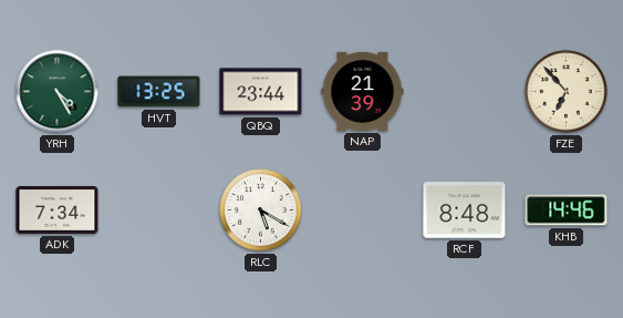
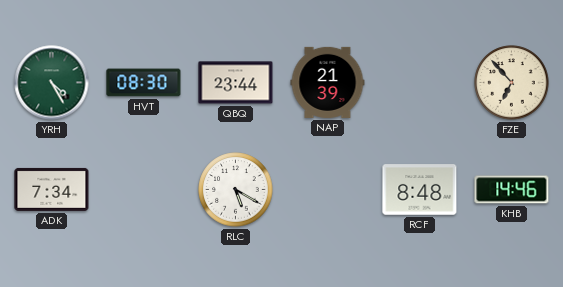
HVT: 13:25 -> 08:30
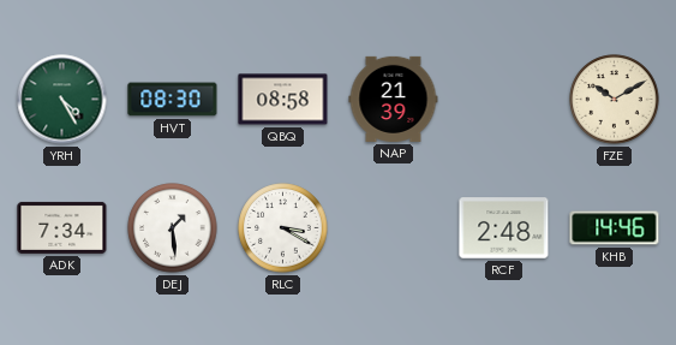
QBQ: 23:44 -> 08:58
FZE: 6:53 -> 10:10
DEJ: none -> 1:29
RLC: 5:20 -> 3:20
RCF: 8:48 -> 2:48
